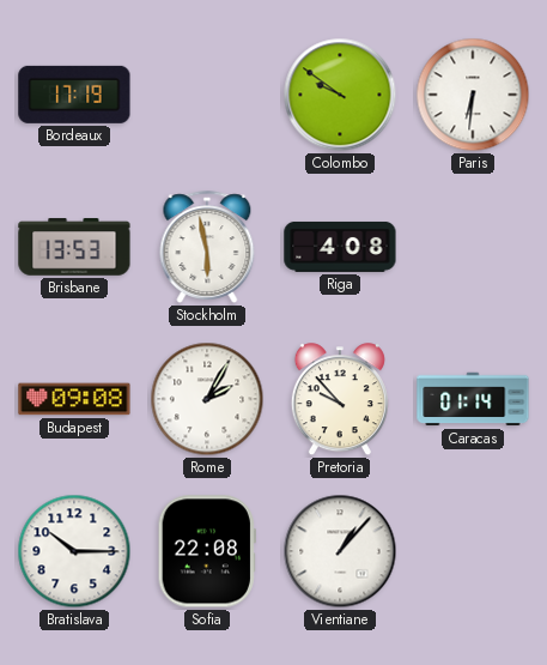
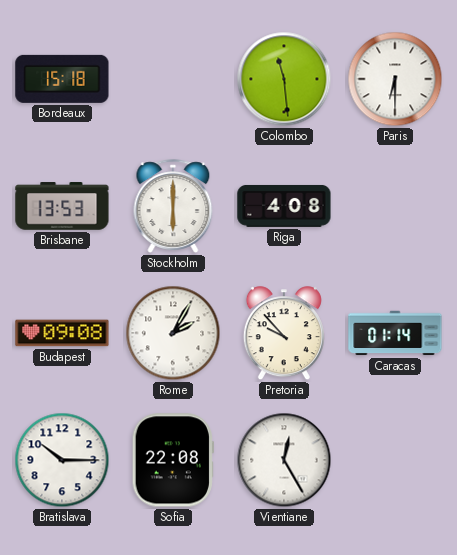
Bordeaux: 17:19 -> 15:18
Colombo: 9:51 -> 11:29
Paris: 6:31 -> 6:30
Stockholm: 5:58 -> 6:00
Vientiane: 1:07 -> 12:25
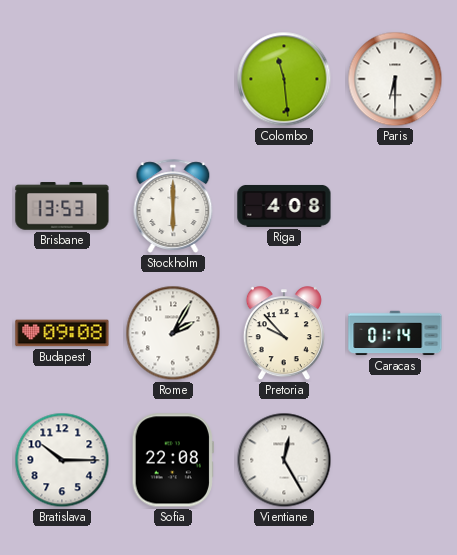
Bordeaux: 15:18 -> none
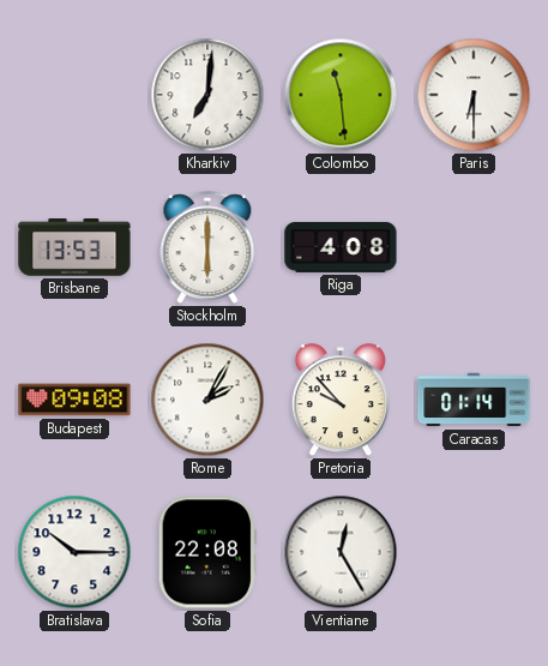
Kharkiv: none -> 7:01
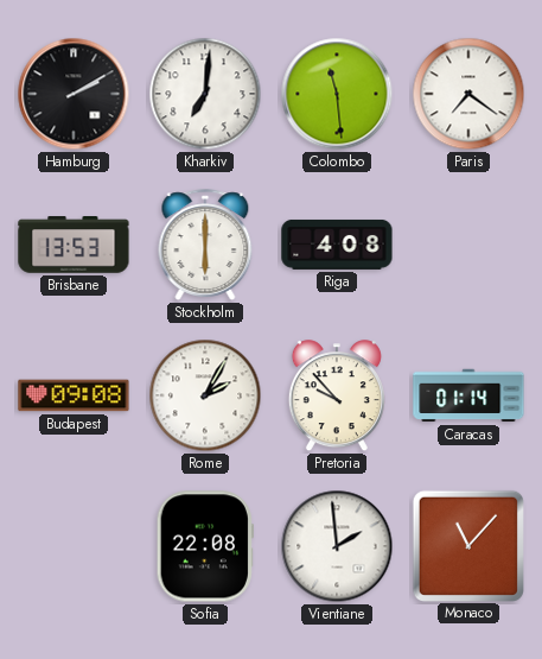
Hamburg: none -> 2:10
Paris: 6:30 -> 7:21
Bratislava: 10:15 -> none
Vientiane: 12:25 -> 1:59
Monaco: none -> 11:07
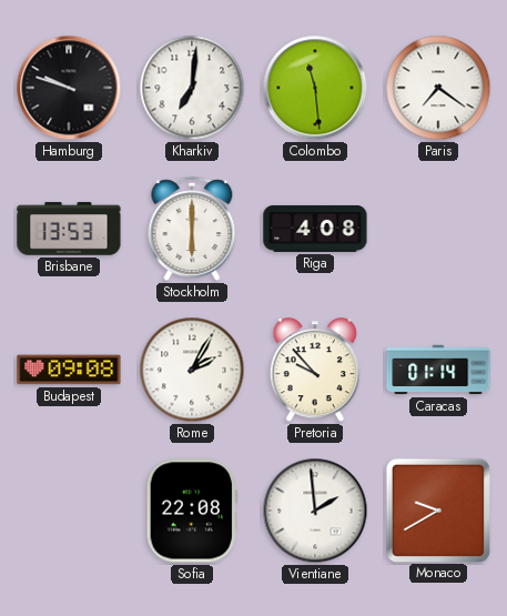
Hamburg: 2:10 -> 9:48
Monaco: 11:07 -> 9:40
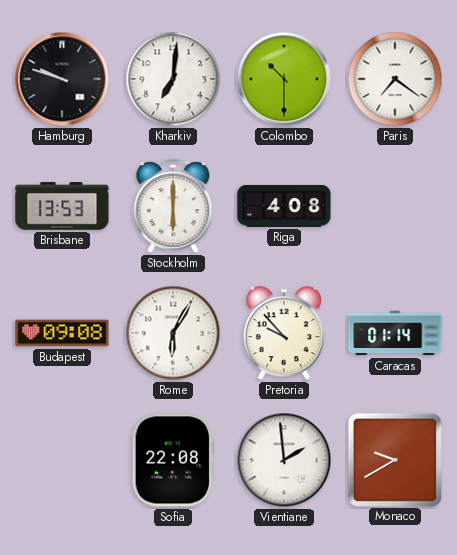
Colombo: 11:29 -> 10:30
Rome: 2:05 -> 6:05
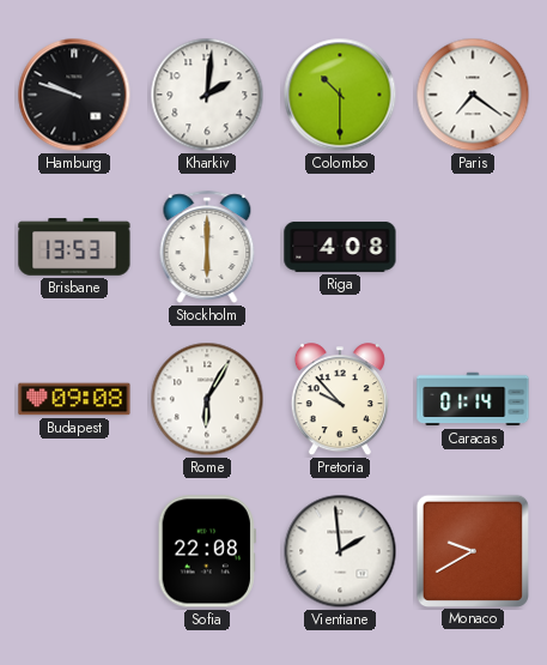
Kharkiv: 7:01 -> 2:01
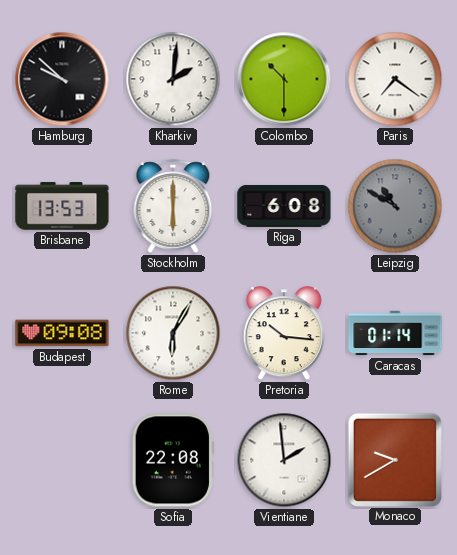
Hamburg: 9:48 -> 9:52
Riga: 4:08 -> 6:08
Leipzig: none -> 10:50
Pretoria: 9:53 -> 10:16
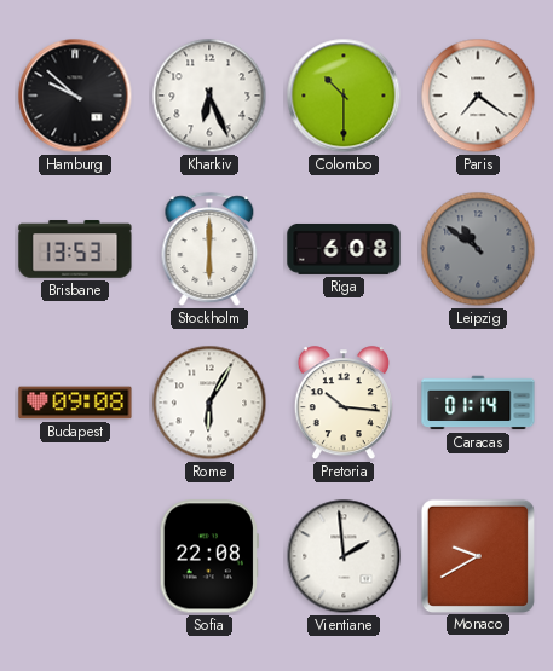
Kharkiv: 2:01 -> 6:26
Leipzig: 10:50 -> 10:51
